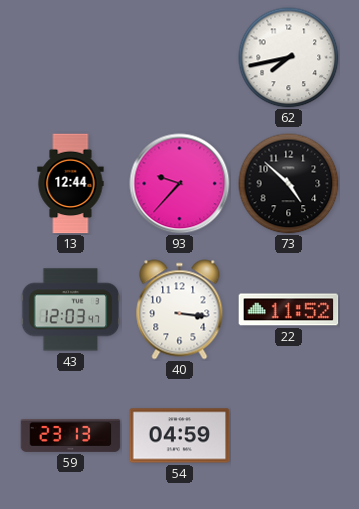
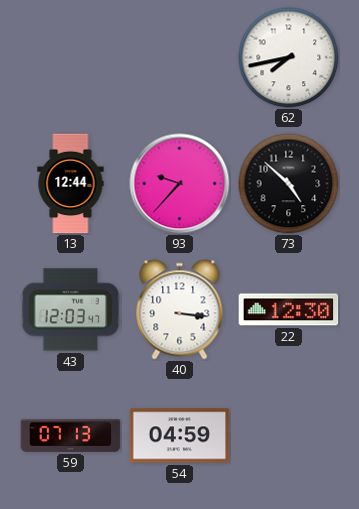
22: 11:52 -> 12:30
59: 23:13 -> 07:13
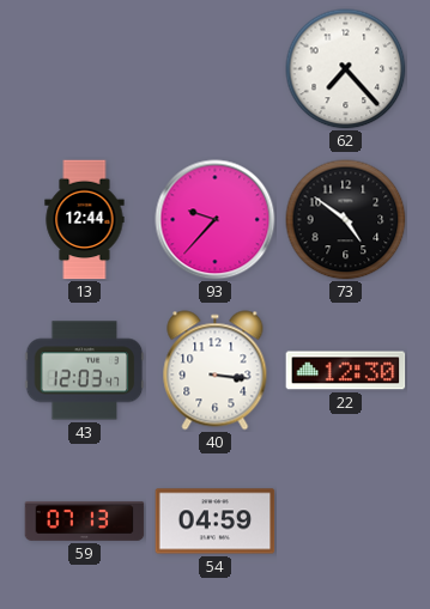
62: 7:43 -> 7:23
73: 4:52 -> 4:51
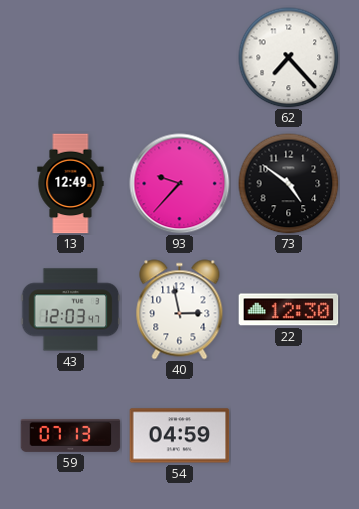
13: 12:44 -> 12:49
40: 3:16 -> 2:58
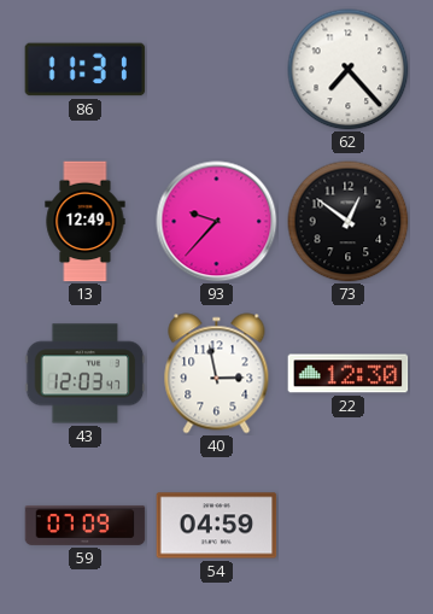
86: none -> 11:31
73: 4:51 -> 12:51
59: 07:13 -> 07:09
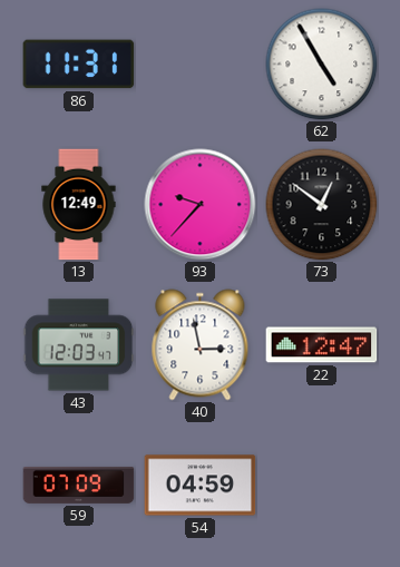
62: 7:23 -> 4:55
22: 12:30 -> 12:47
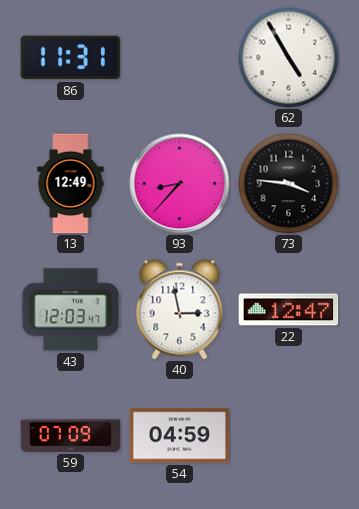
93: 9:37 -> 8:37
73: 12:51 -> 3:46
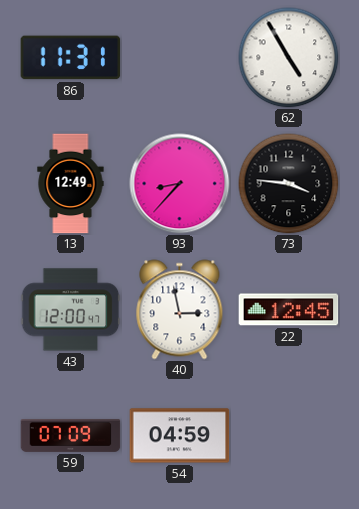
43: 12:03 -> 12:00
22: 12:47 -> 12:45
